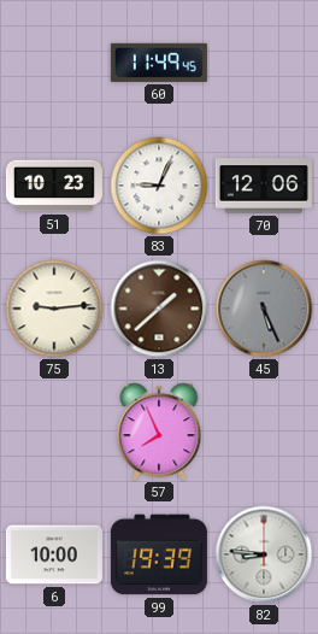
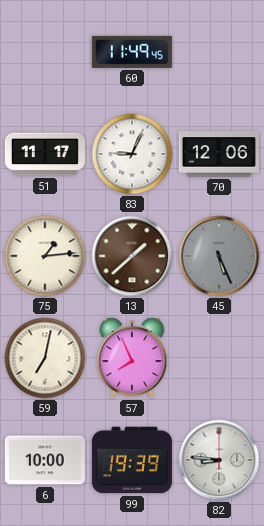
51: 10:23 -> 11:17
75: 9:14 -> 1:14
59: none -> 7:02
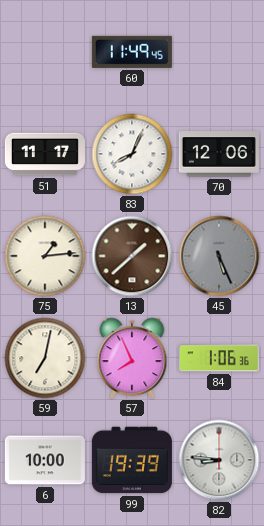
83: 9:04 -> 8:04
84: none -> 1:06
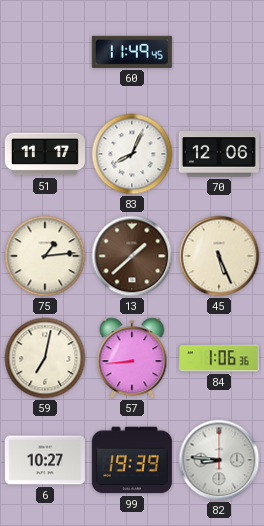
45 dial: grey -> cream
57: 7:56 -> 8:44
6: 10:00 -> 10:27
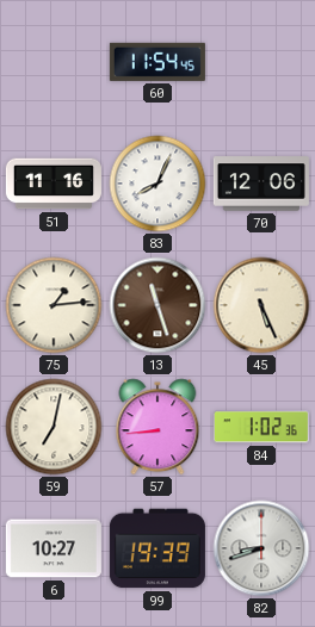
60: 11:49 -> 11:54
51: 11:17 -> 11:16
13: 1:38 -> 11:27
84: 1:06 -> 1:02
82: 8:46 -> 8:42
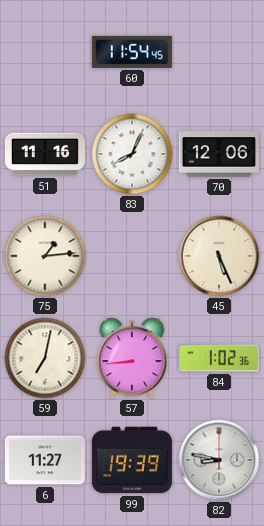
13: 11:27 -> none
6: 10:27 -> 11:27
82: 8:42 -> 8:47
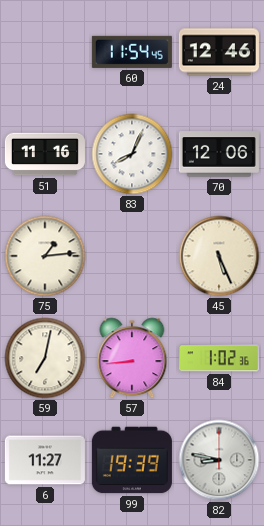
24: none -> 12:46
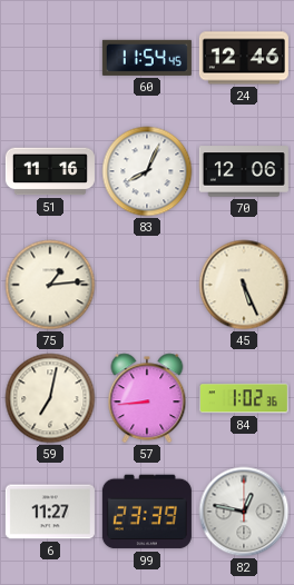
99: 19:39 -> 23:39
82: 8:47 -> 12:47
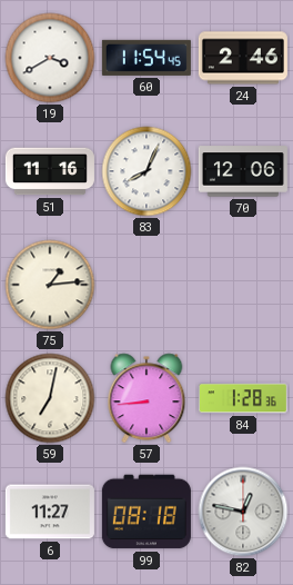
19: none -> 3:40
24: 12:46 -> 2:46
45: 5:26 -> none
84: 1:02 -> 1:28
99: 23:39 -> 08:18
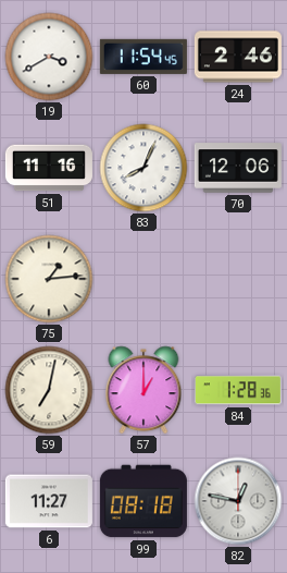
57: 8:44 -> 1:00
